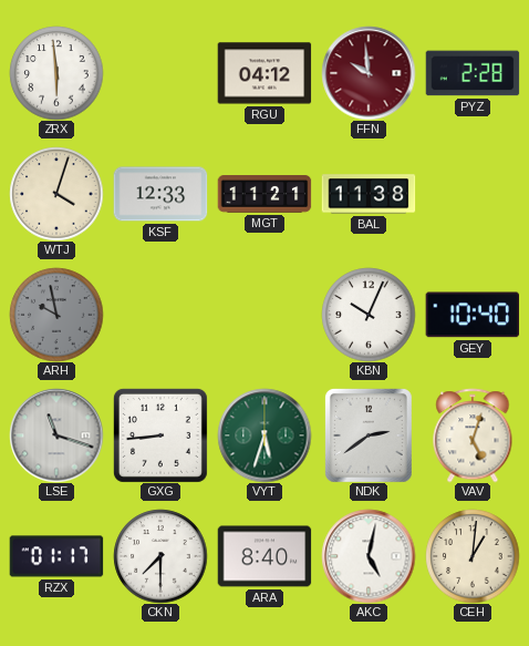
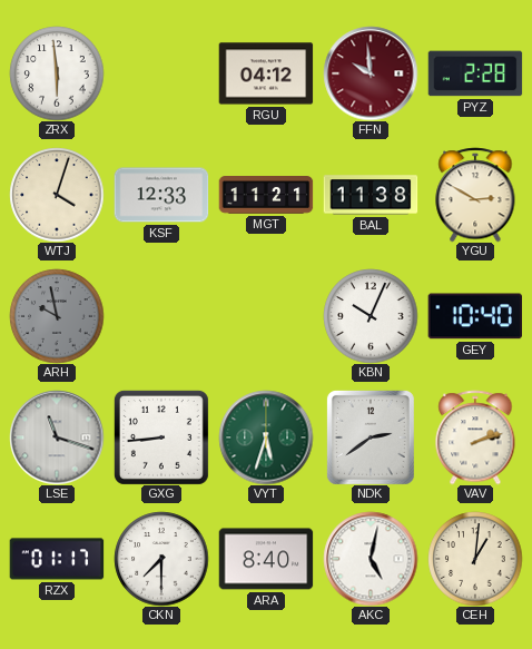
YGU: none -> 2:50
VAV: 5:03 -> 2:12
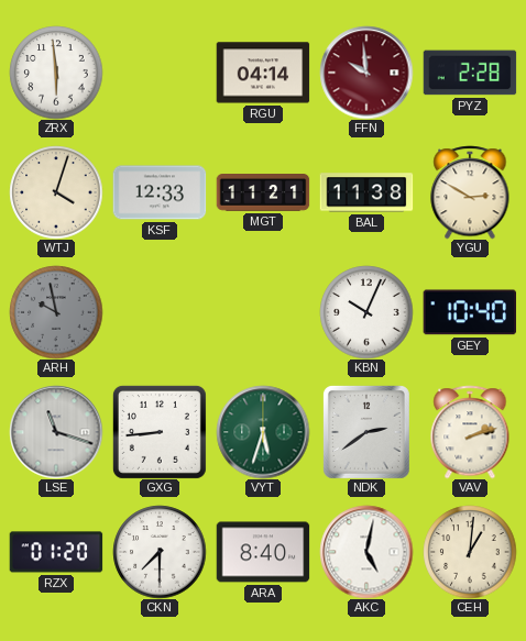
RGU: 04:12 -> 04:14
RZX: 01:17 -> 01:20
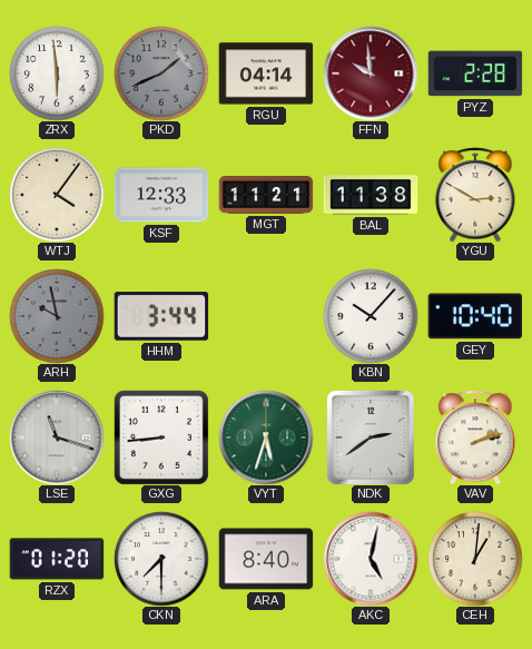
PKD: none -> 1:41
WTJ: 4:03 -> 4:06
HHM: none -> 3:44
KBN: 10:04 -> 10:07
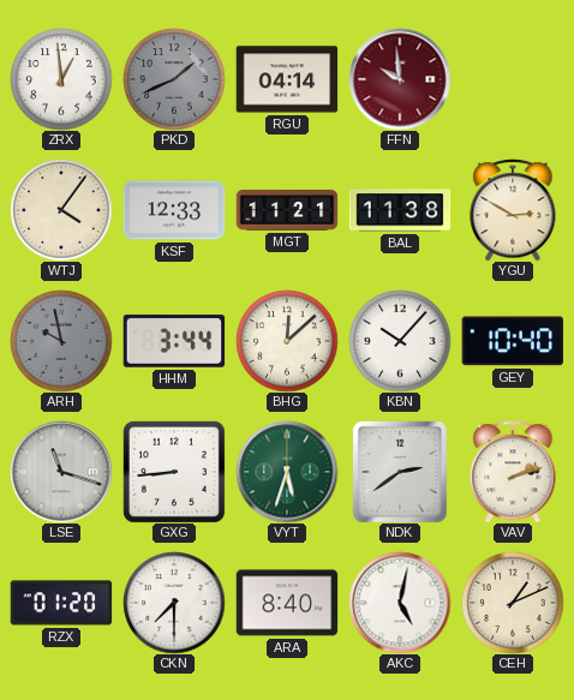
ZRX: 5:59 -> 12:59
PYZ: 2:28 -> none
BHG: none -> 12:08
CEH: 1:01 -> 1:11
